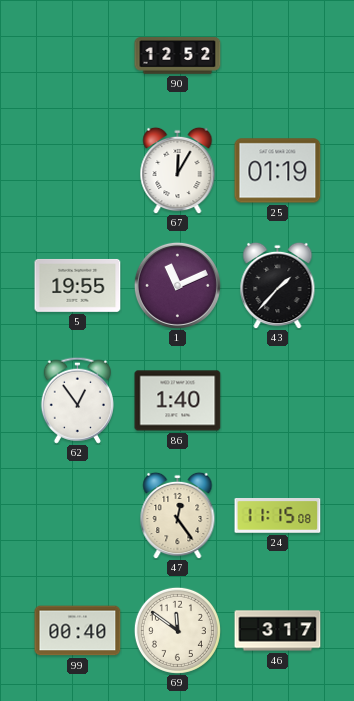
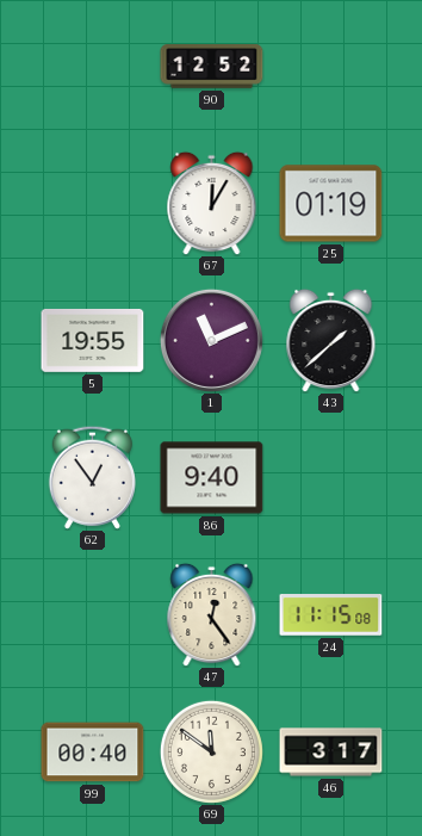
43: 1:37 -> 1:38
86: 1:40 -> 9:40
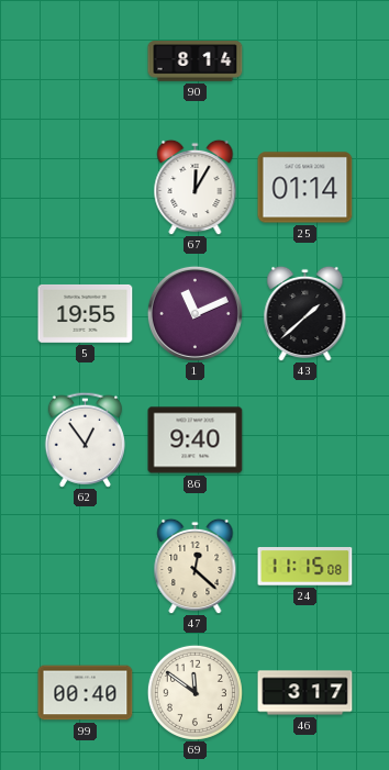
90: 12:52 -> 8:14
25: 01:19 -> 01:14
47: 12:24 -> 12:22
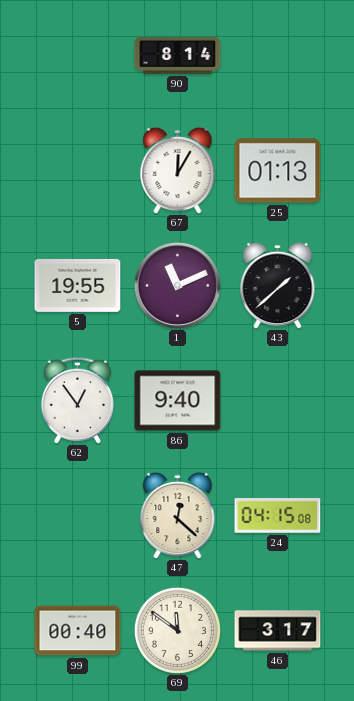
25: 01:14 -> 01:13
24: 11:15 -> 04:15
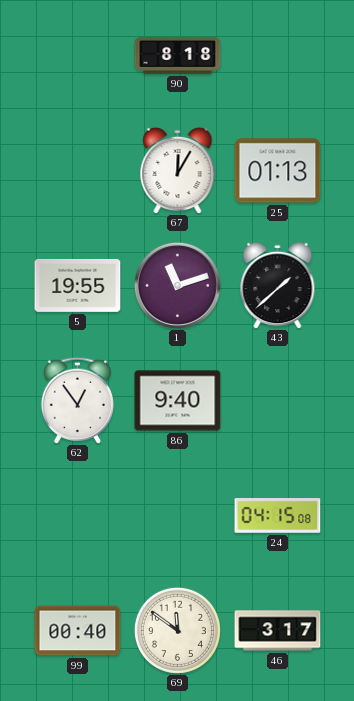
90: 8:14 -> 8:18
1: 11:11 -> 11:12
47: 12:22 -> none
